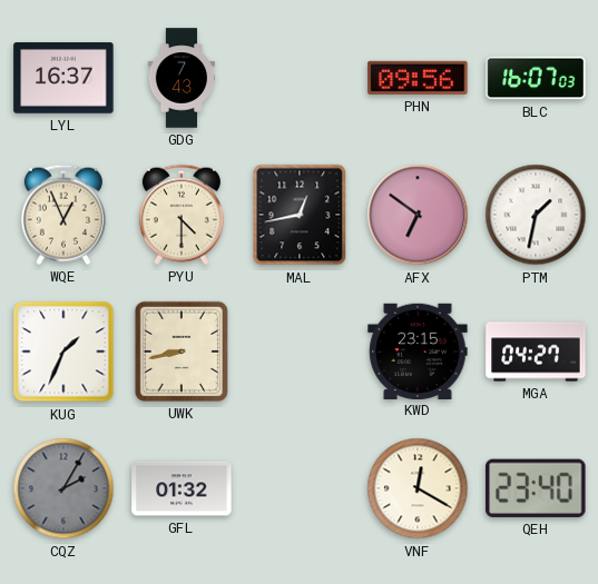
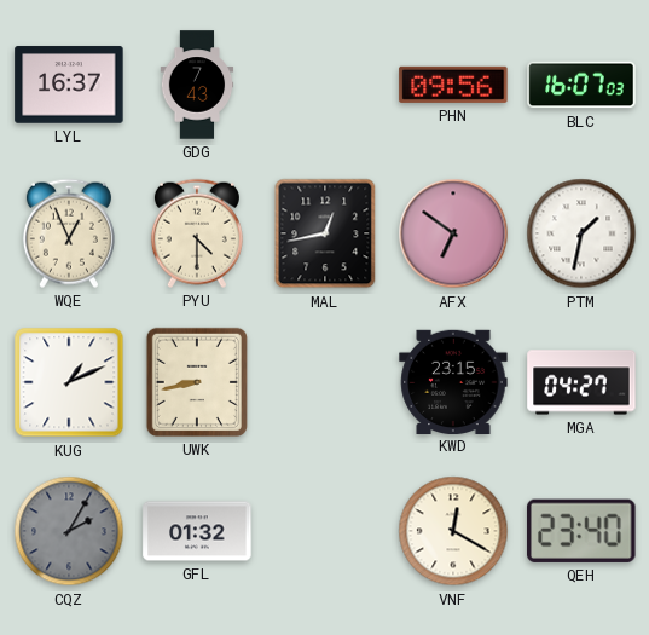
KUG: 1:34 -> 1:11
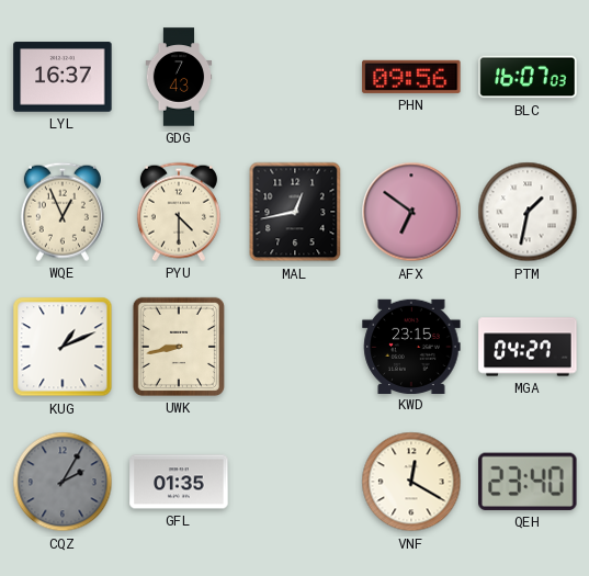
GFL: 01:32 -> 01:35
